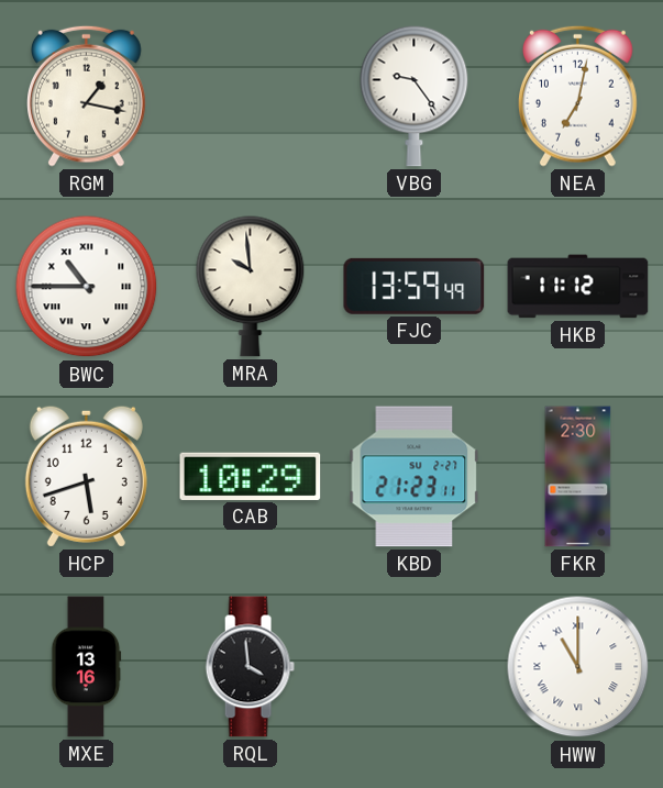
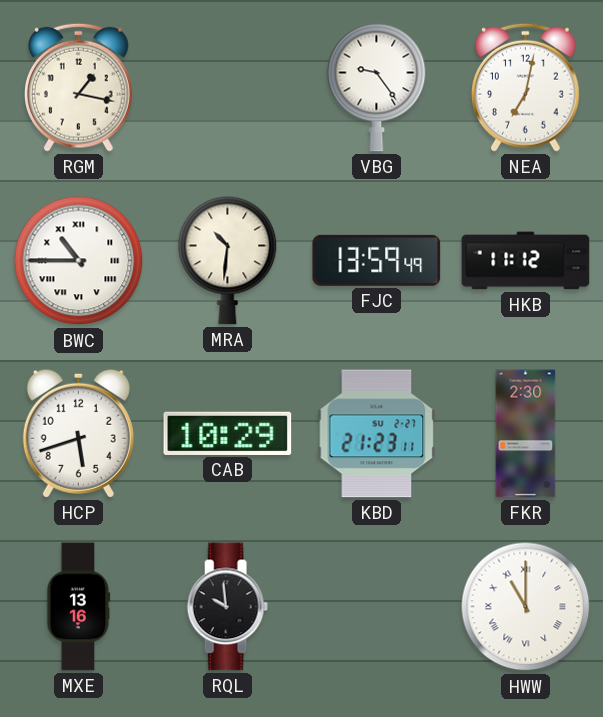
MRA: 9:59 -> 10:31
RQL: 3:59 -> 9:59
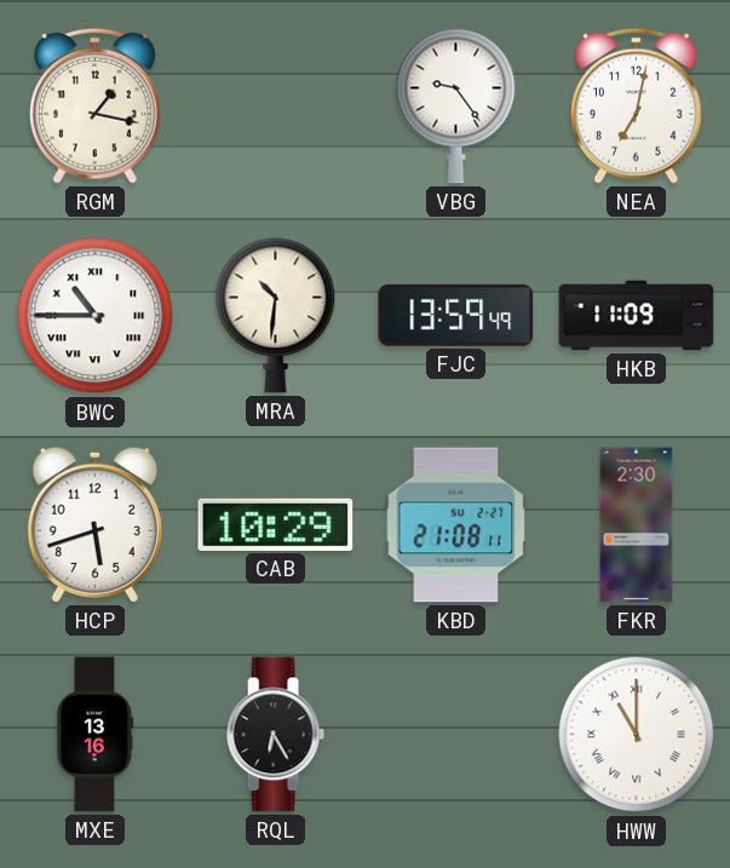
HKB: 11:12 -> 11:09
KBD: 21:23 -> 21:08
RQL: 9:59 -> 6:25
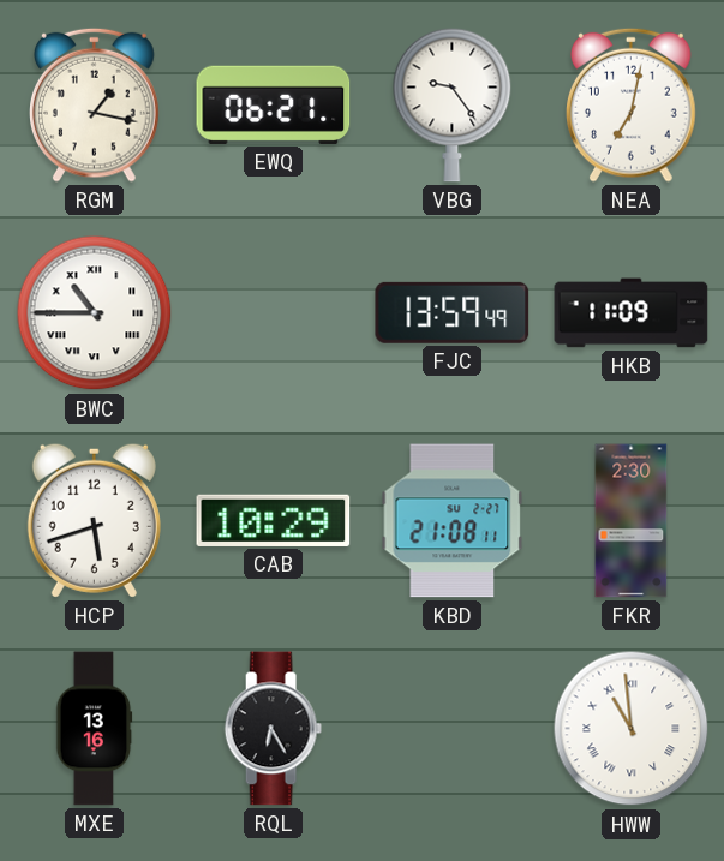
EWQ: none -> 06:21
MRA: 10:31 -> none
HWW: 11:00 -> 10:59
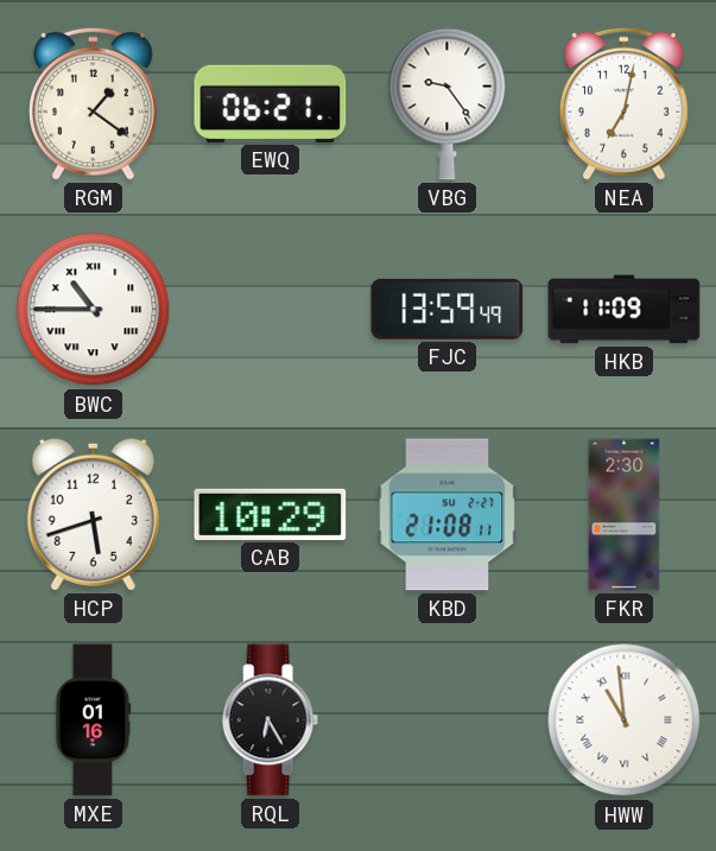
RGM: 1:17 -> 1:21
MXE: 13:16 -> 01:16
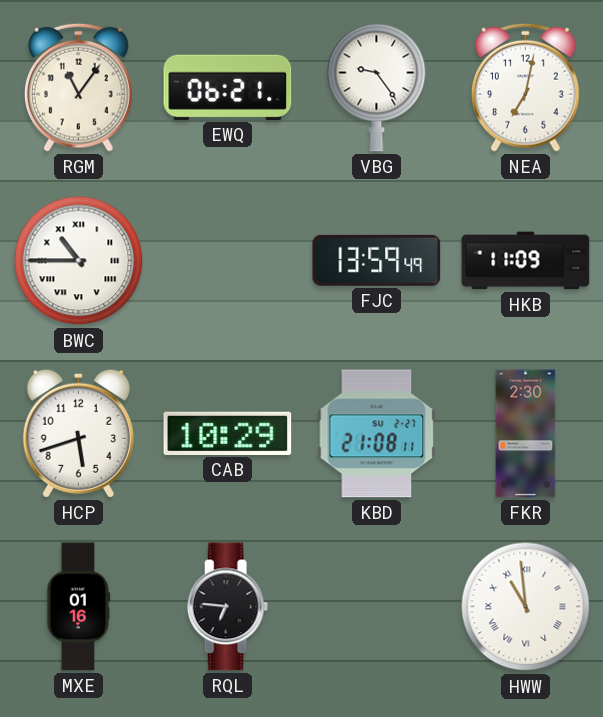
RGM: 1:21 -> 11:06
RQL: 6:25 -> 6:46
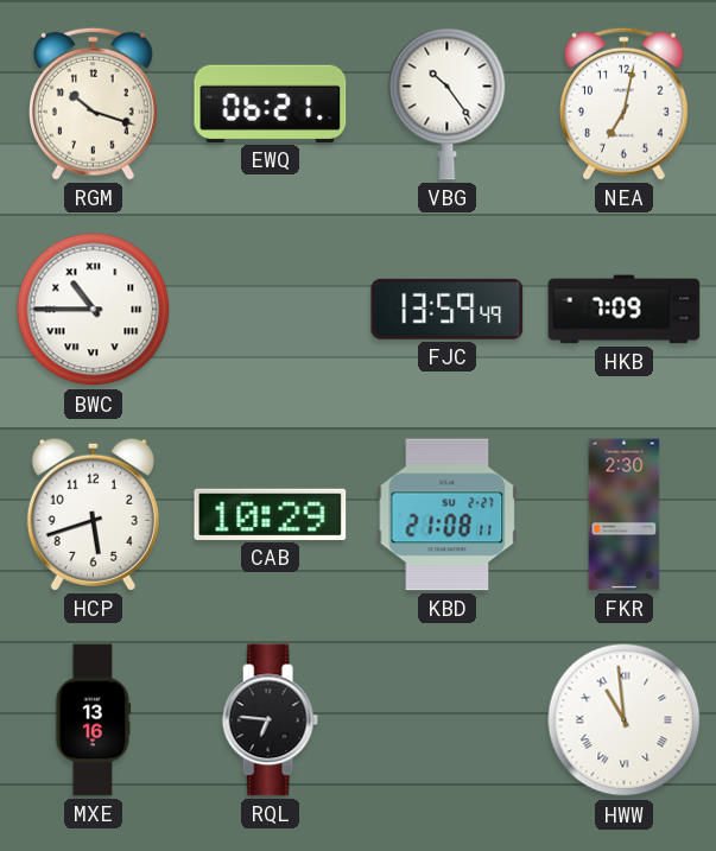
RGM: 11:06 -> 10:18
VBG: 9:24 -> 10:24
HKB: 11:09 -> 7:09
MXE: 01:16 -> 13:16
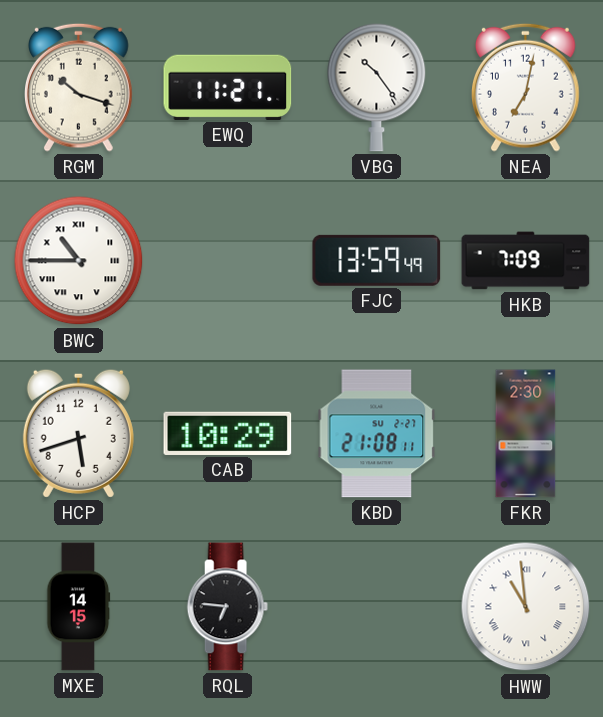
EWQ: 06:21 -> 11:21
MXE: 13:16 -> 14:15
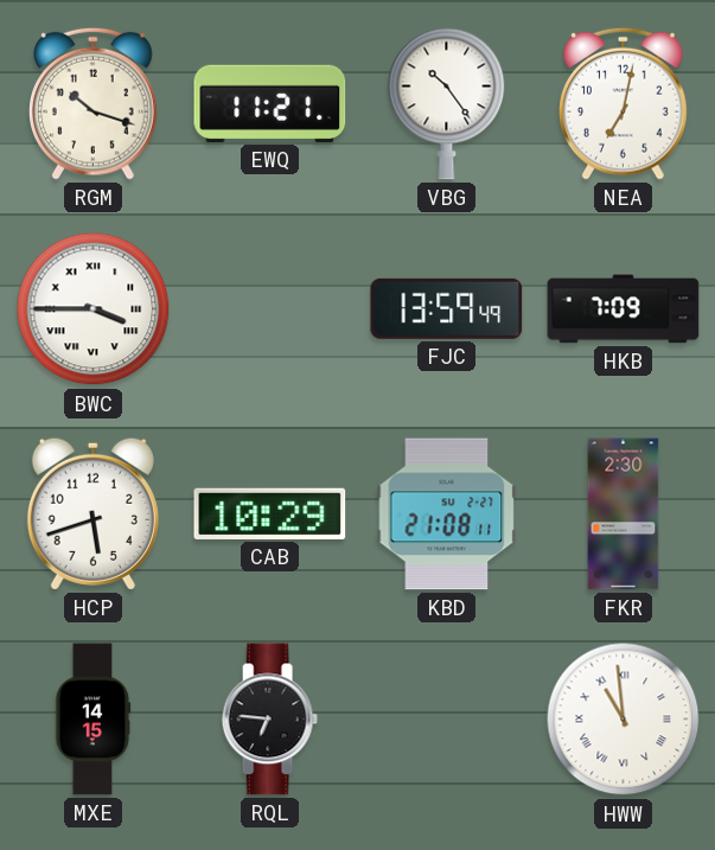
BWC: 10:45 -> 3:45
